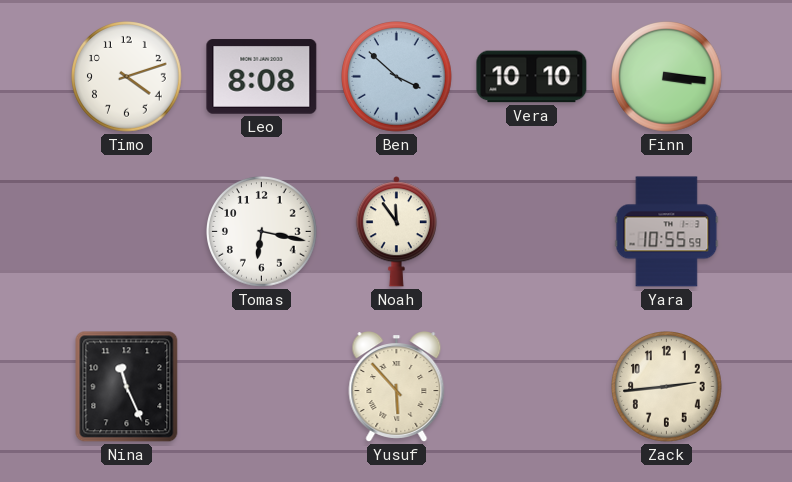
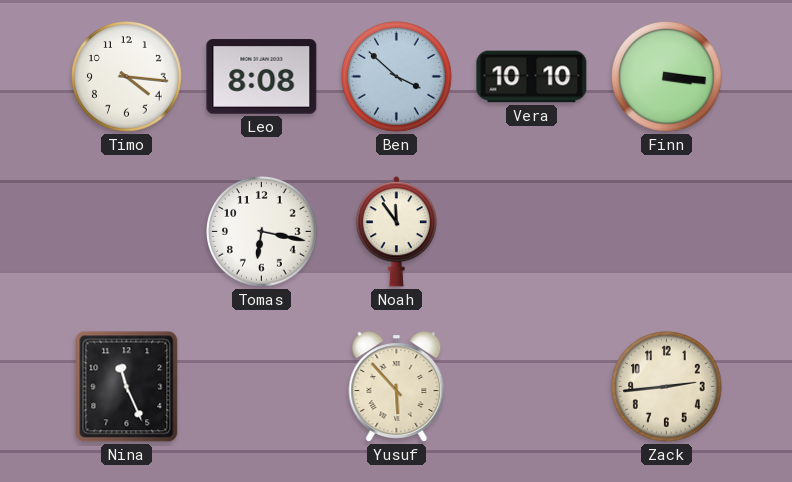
Timo: 4:12 -> 4:16
Yara: 10:55 -> none
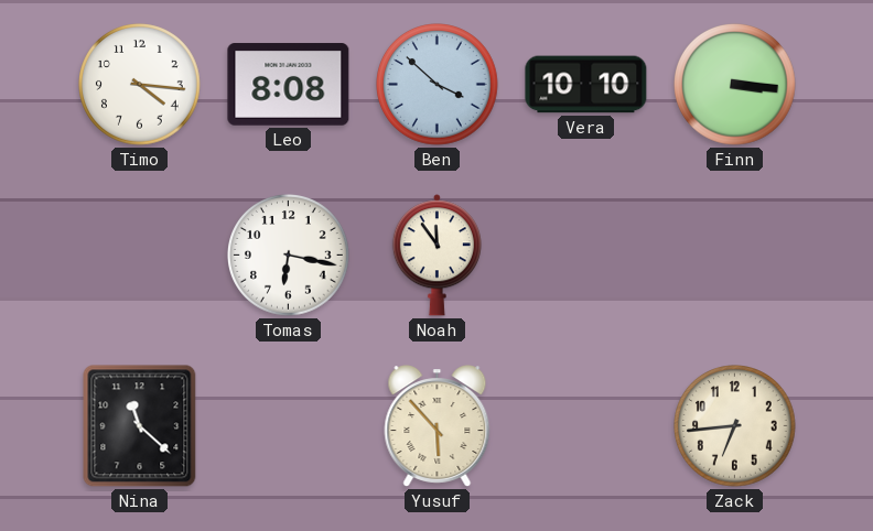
Nina: 11:26 -> 11:22
Zack: 2:44 -> 6:44
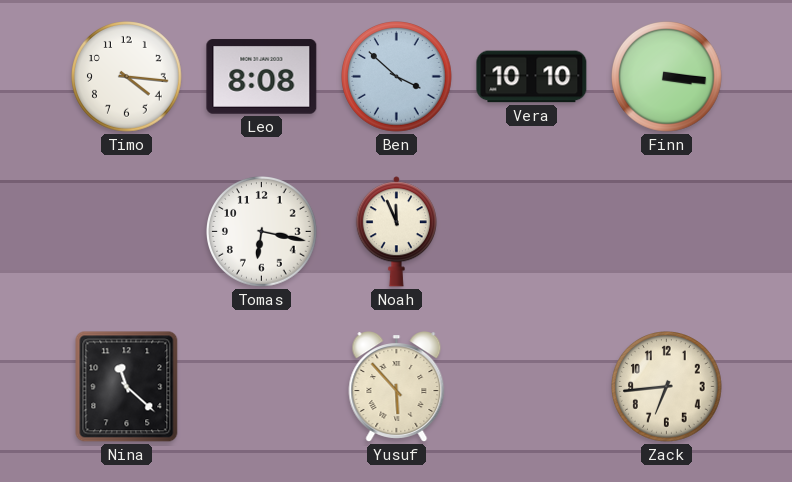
Noah: 11:54 -> 11:56
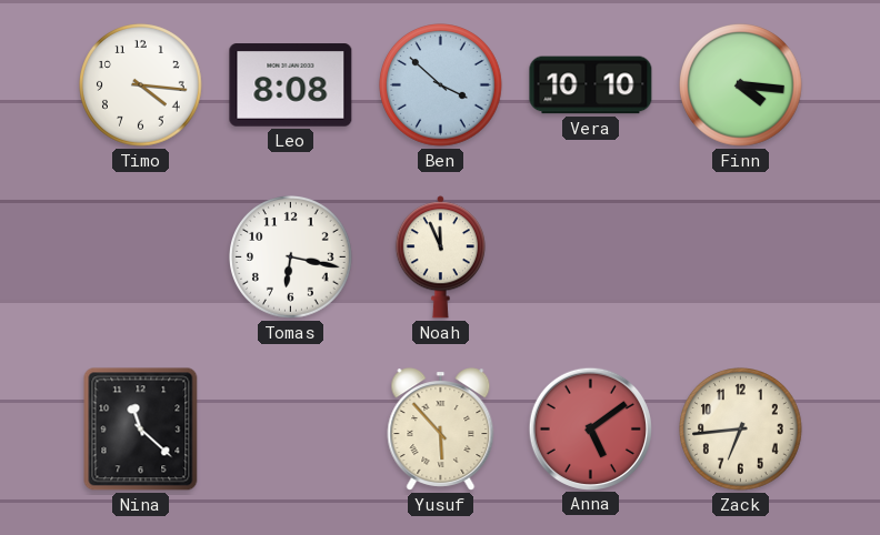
Finn: 3:16 -> 4:16
Anna: none -> 5:09
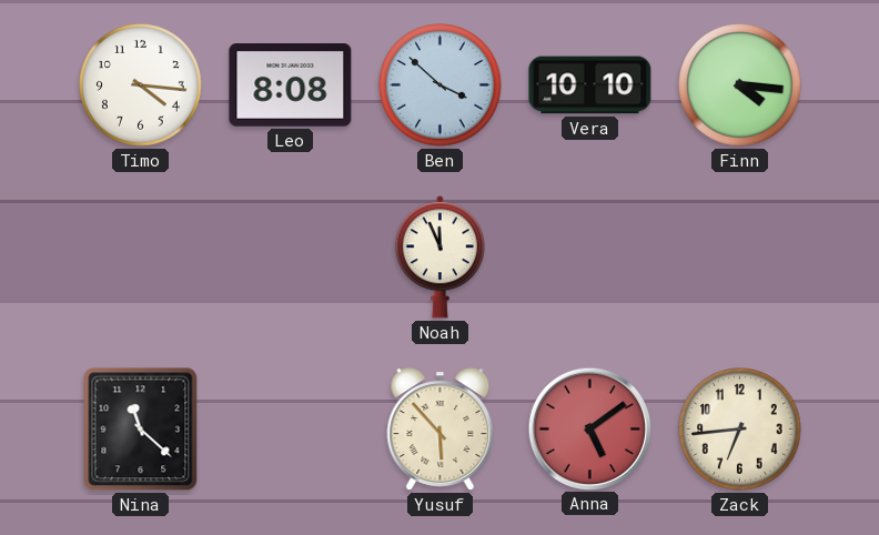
Tomas: 6:17 -> none
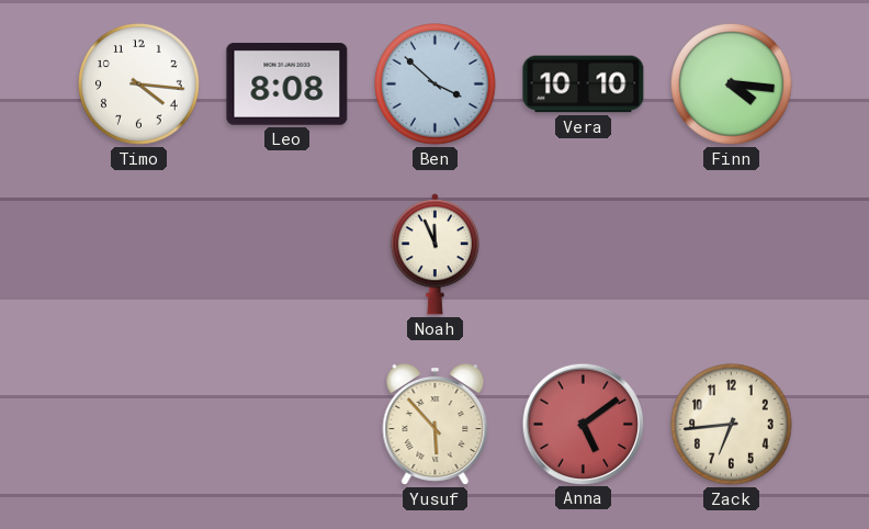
Nina: 11:22 -> none
